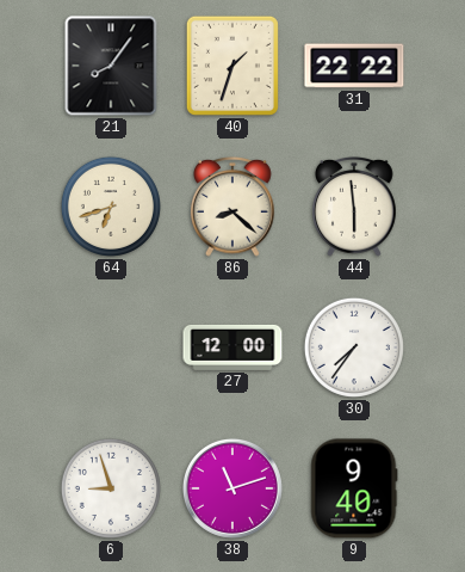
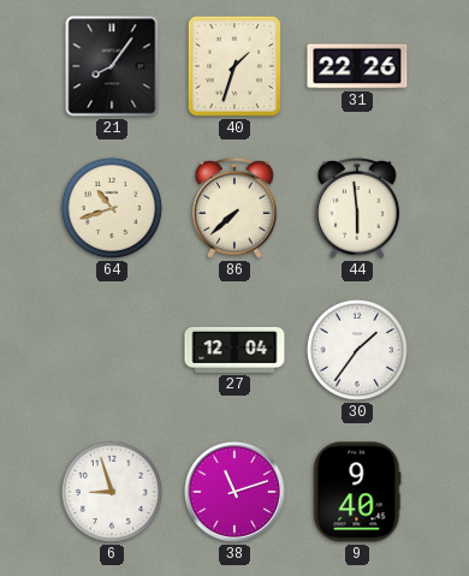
31: 22:22 -> 22:26
64: 6:42 -> 10:42
86: 8:22 -> 7:38
27: 12:00 -> 12:04
30: 7:36 -> 1:36
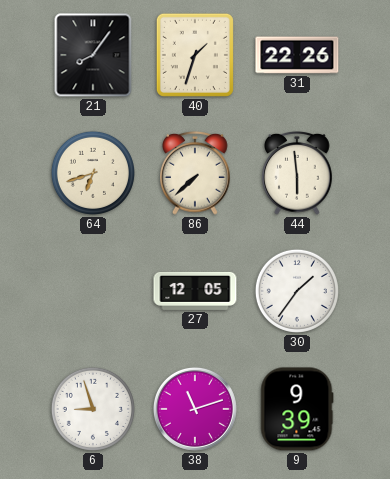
64: 10:42 -> 6:42
27: 12:04 -> 12:05
9: 9:40 -> 9:39
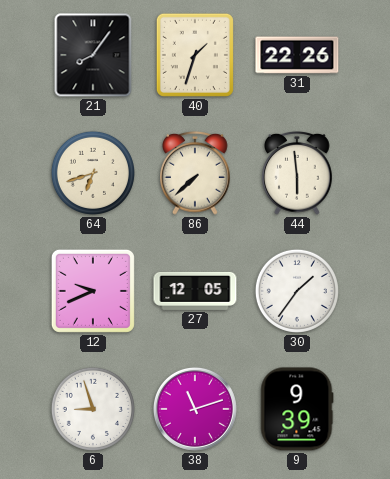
12: none -> 9:41
